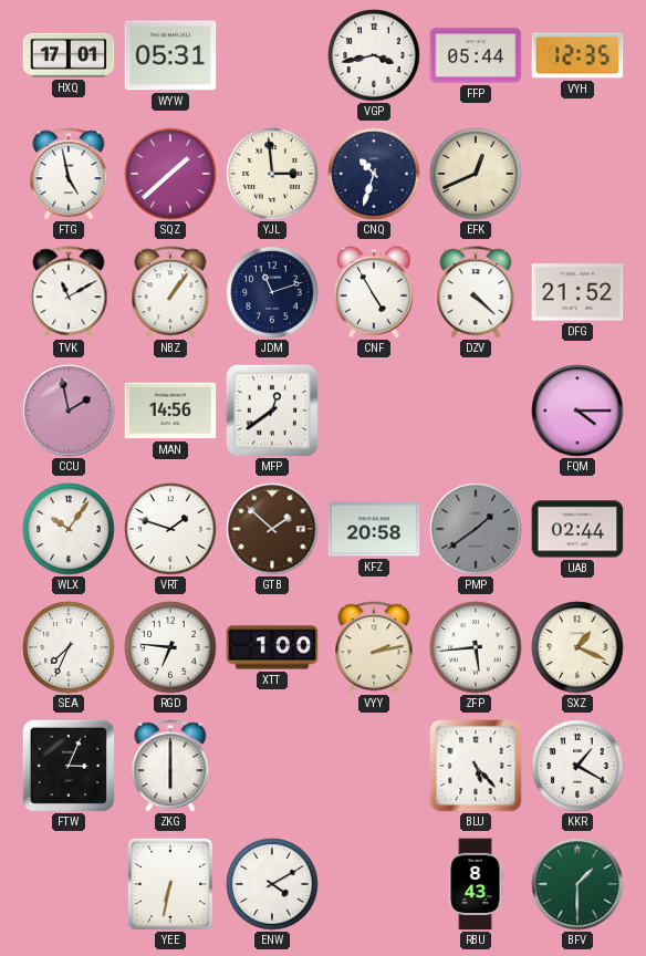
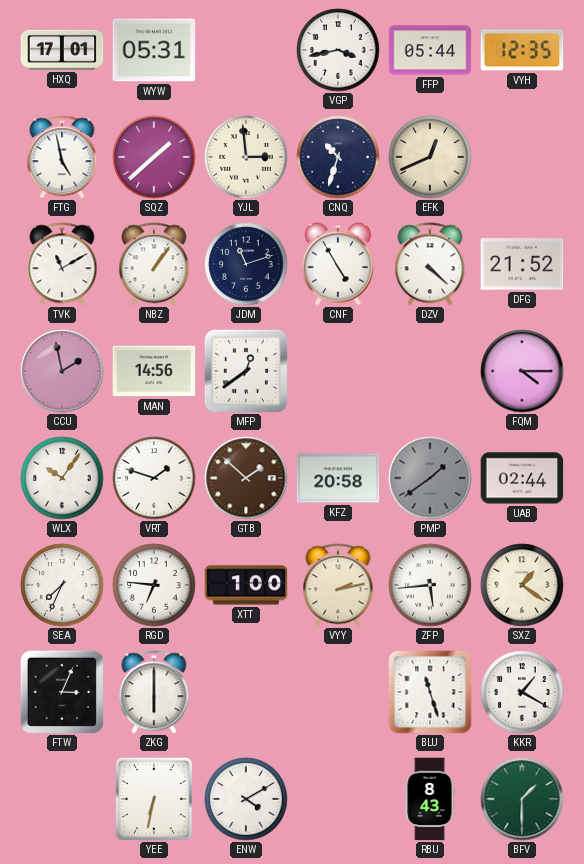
SXZ: 1:19 -> 1:21
BLU: 5:23 -> 11:27
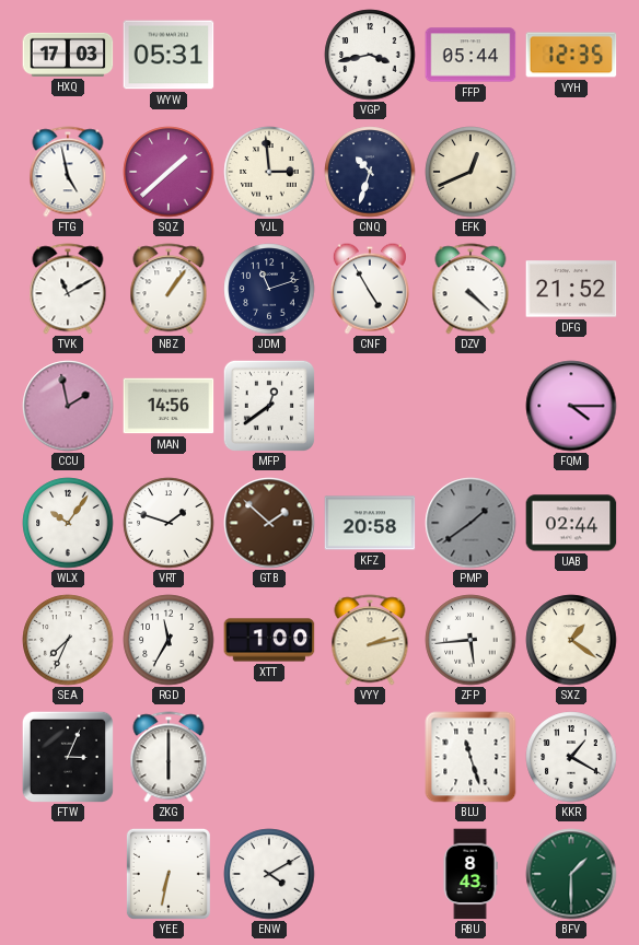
HXQ: 17:01 -> 17:03
RGD: 6:46 -> 11:35
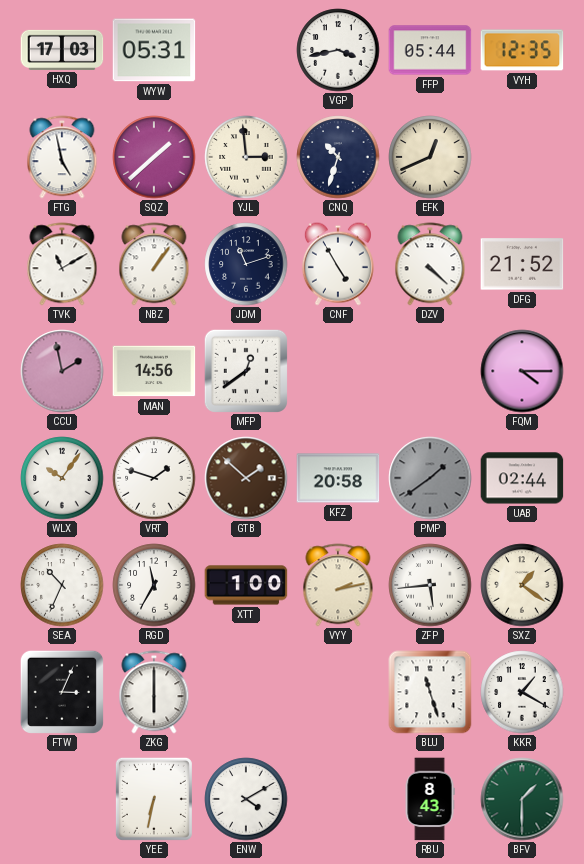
SEA: 7:34 -> 10:34
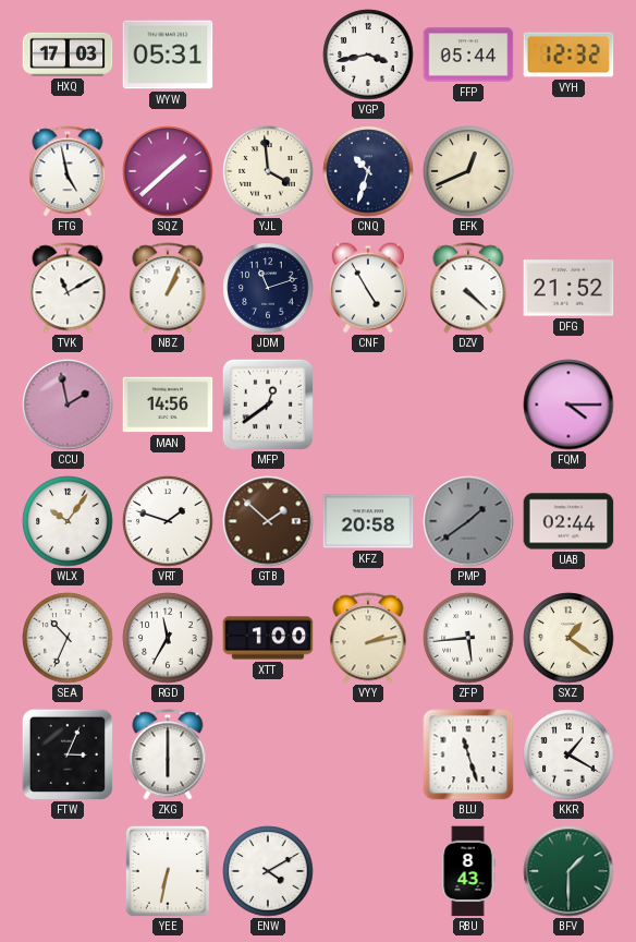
VYH: 12:35 -> 12:32
YJL: 2:59 -> 3:59
NBZ: 1:06 -> 1:04
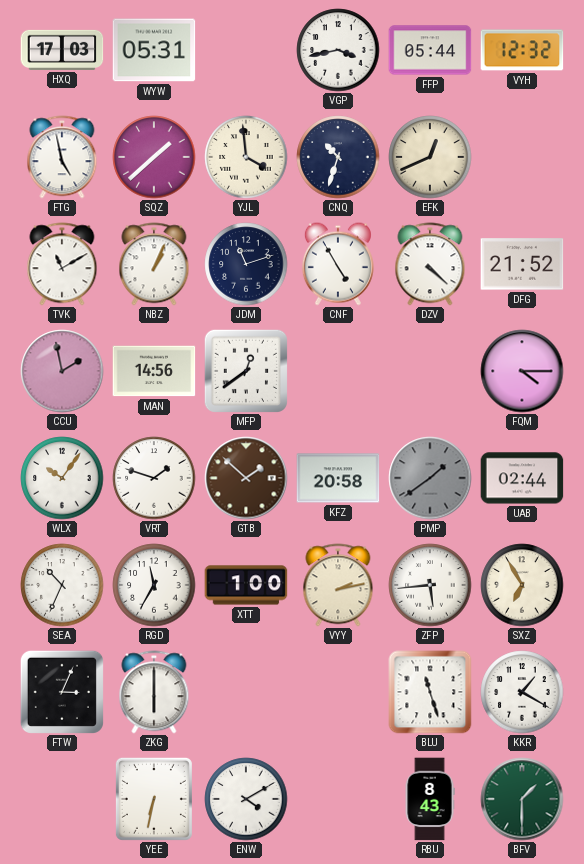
SXZ: 1:21 -> 6:55
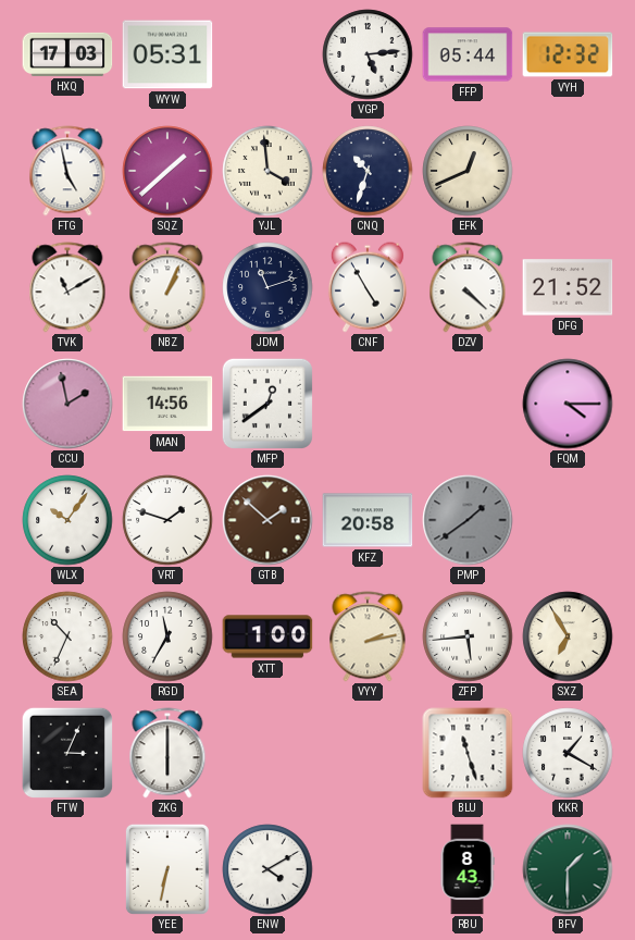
VGP: 3:43 -> 5:14
UAB: 02:44 -> none
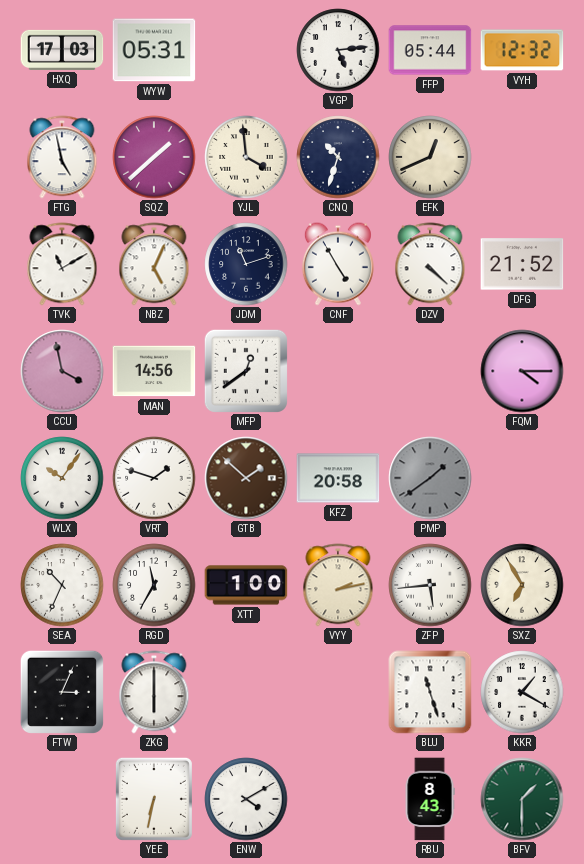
NBZ: 1:04 -> 5:04
CCU: 1:58 -> 3:58
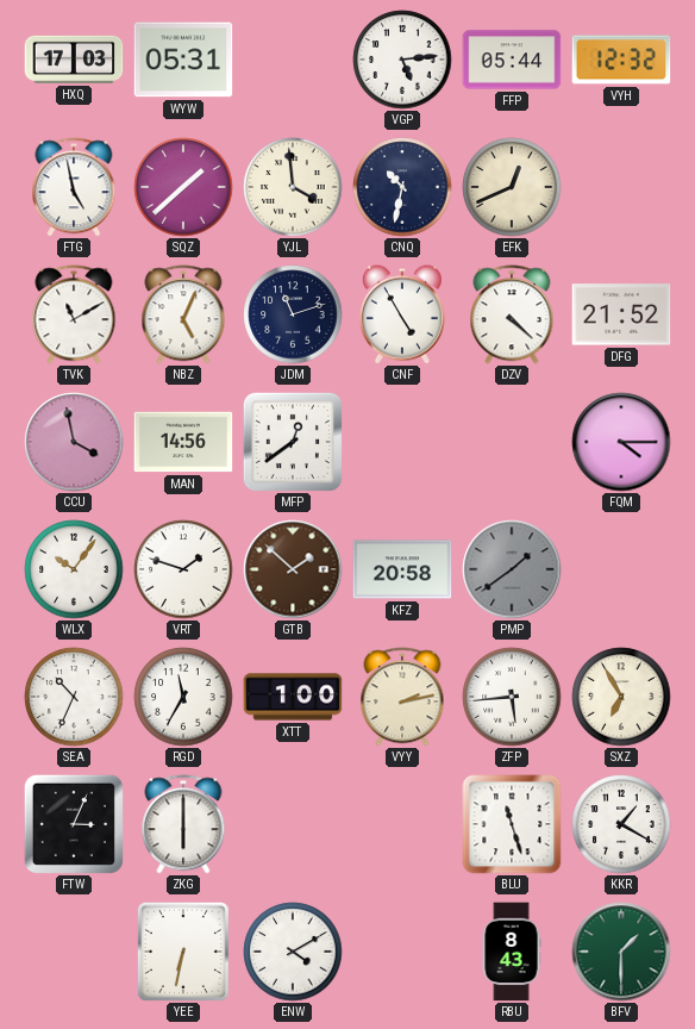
CNQ: 10:33 -> 10:32
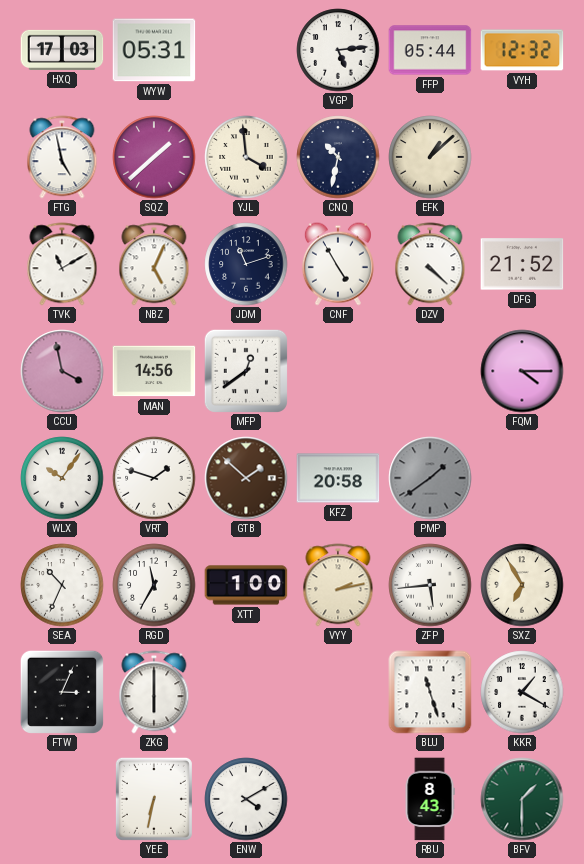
EFK: 12:41 -> 1:08
